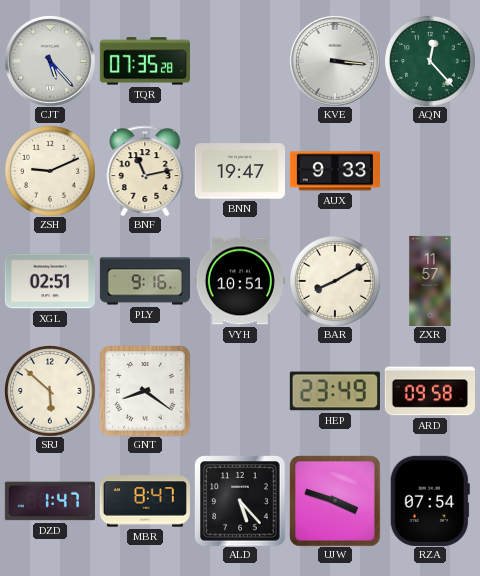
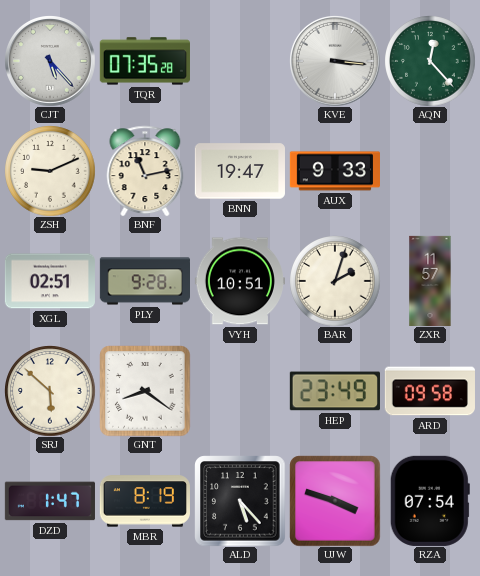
PLY: 9:16 -> 9:28
BAR: 8:10 -> 2:03
MBR: 8:47 -> 8:19
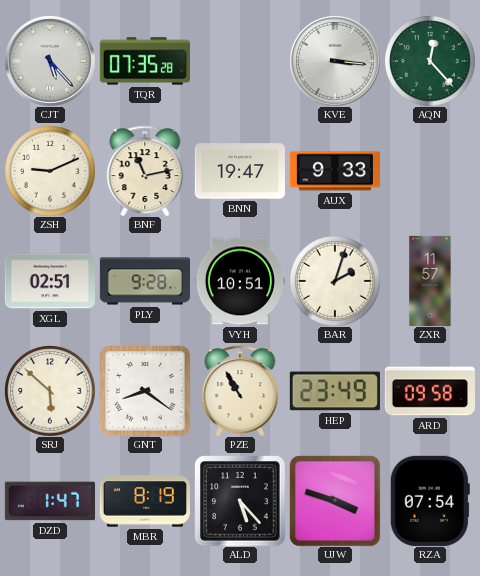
PZE: none -> 10:55
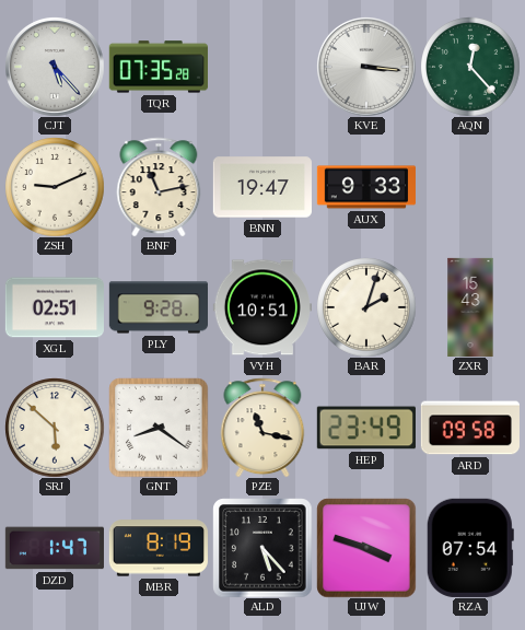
ZXR: 11:57 -> 15:43
PZE: 10:55 -> 11:17
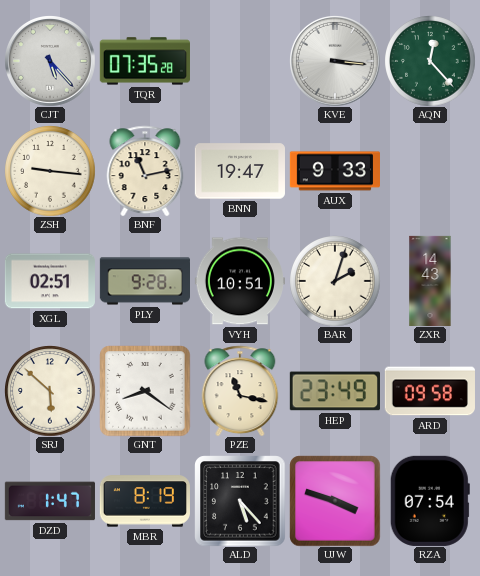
ZSH: 9:11 -> 9:16
ZXR: 15:43 -> 14:43
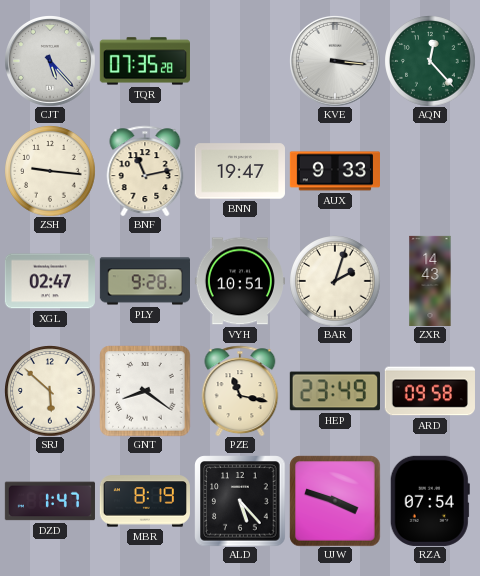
XGL: 02:51 -> 02:47
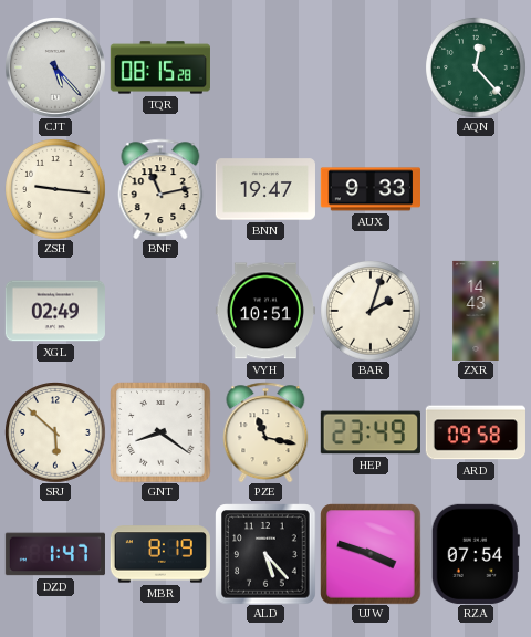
TQR: 07:35 -> 08:15
KVE: 3:16 -> none
XGL: 02:47 -> 02:49
PLY: 9:28 -> none
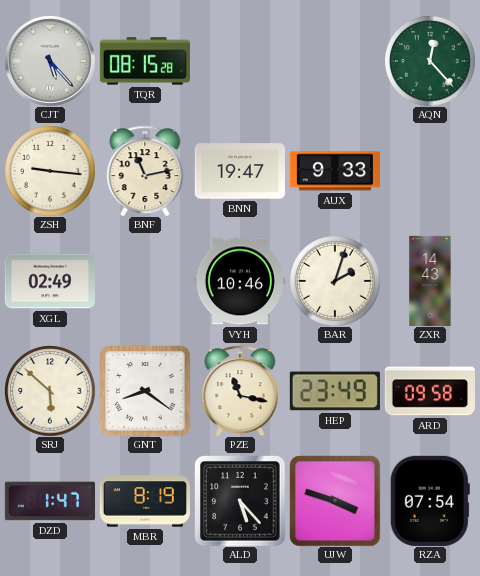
VYH: 10:51 -> 10:46
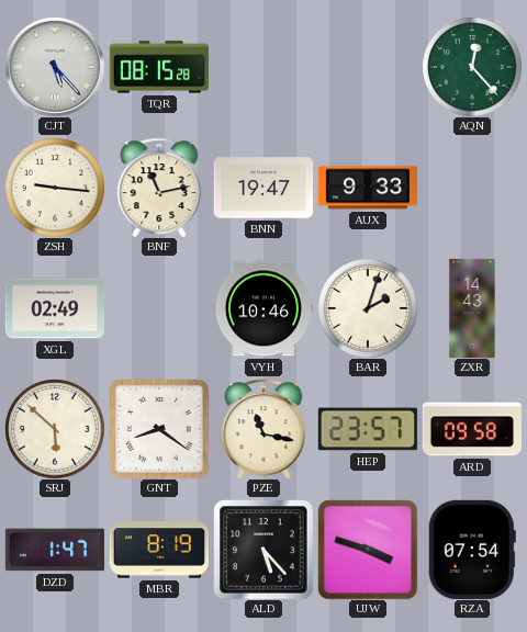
HEP: 23:49 -> 23:57
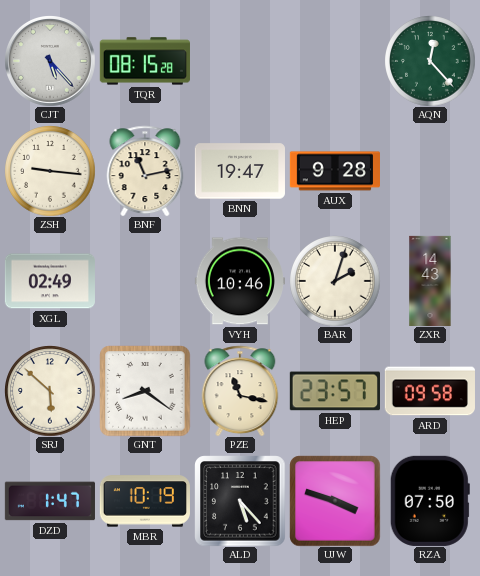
AUX: 9:33 -> 9:28
MBR: 8:19 -> 10:19
RZA: 07:54 -> 07:50
